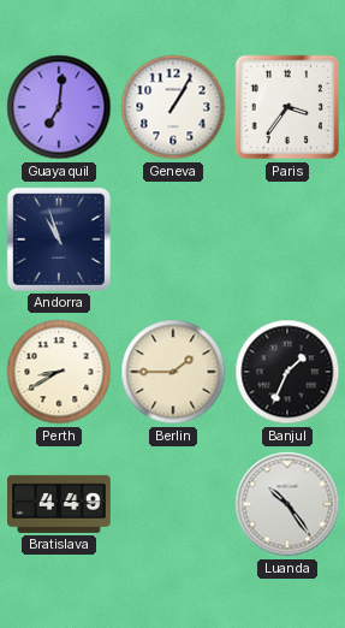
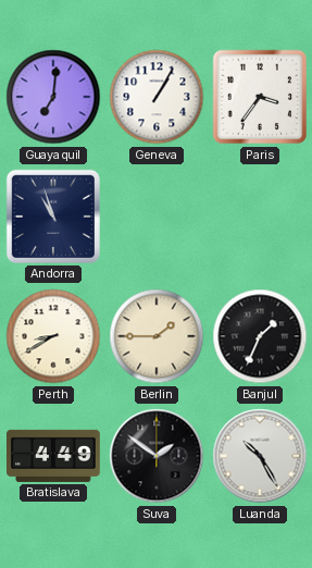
Suva: none -> 1:51
Luanda: 10:24 -> 10:25
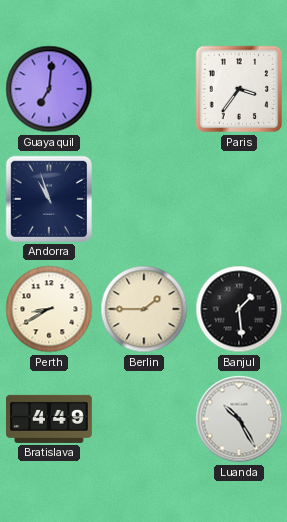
Geneva: 1:05 -> none
Banjul: 1:34 -> 1:29
Suva: 1:51 -> none
